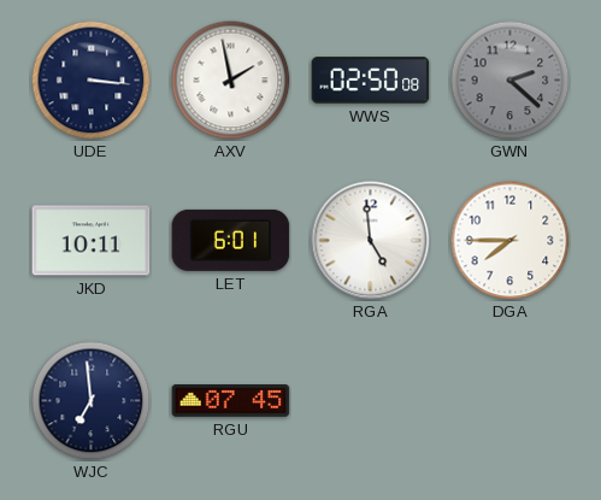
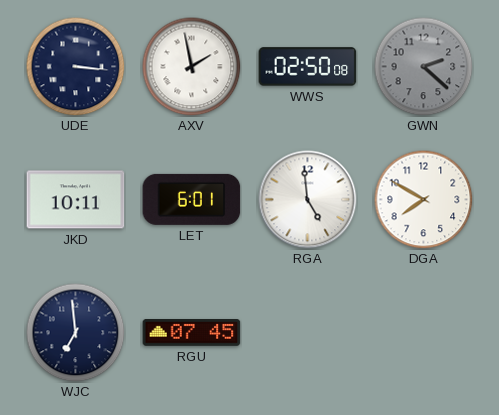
DGA: 7:45 -> 7:50
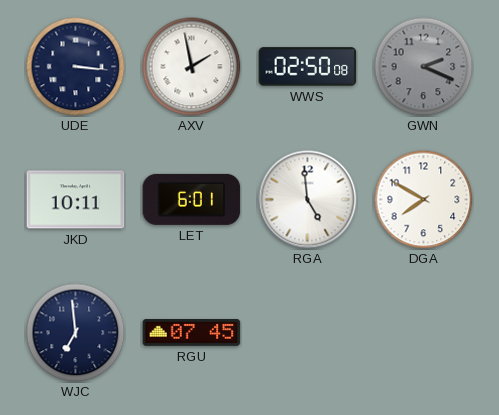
GWN: 2:22 -> 2:19
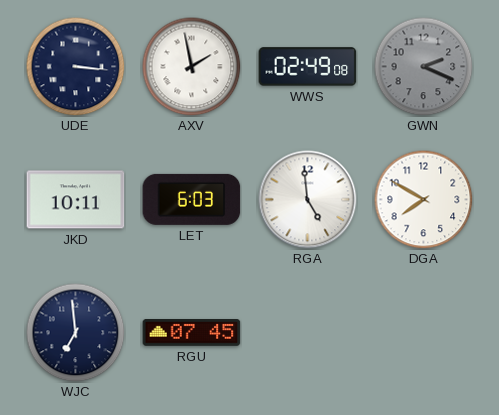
WWS: 02:50 -> 02:49
LET: 6:01 -> 6:03
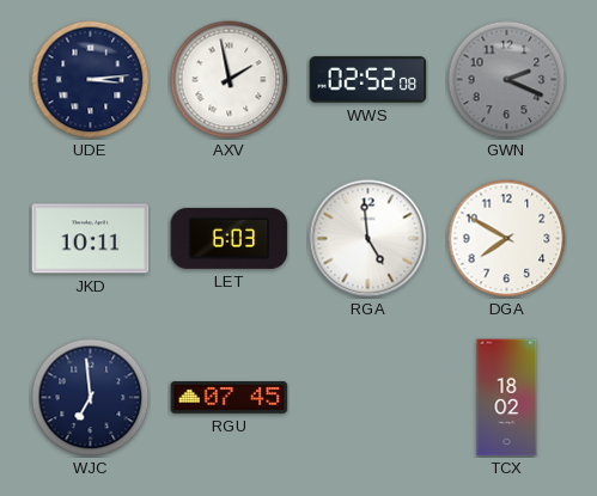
UDE: 3:16 -> 3:14
WWS: 02:49 -> 02:52
TCX: none -> 18:02
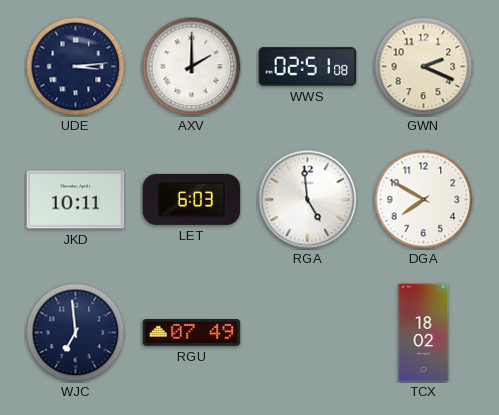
AXV: 1:58 -> 2:00
WWS: 02:52 -> 02:51
GWN dial: grey -> cream
RGU: 07:45 -> 07:49
